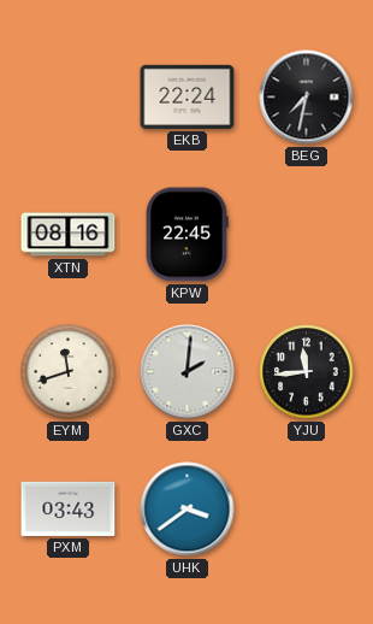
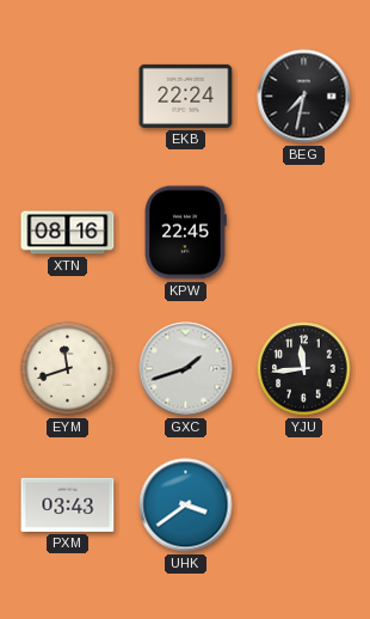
GXC: 2:01 -> 1:42
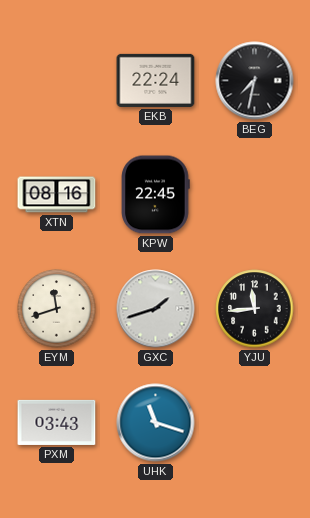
UHK: 3:39 -> 11:18
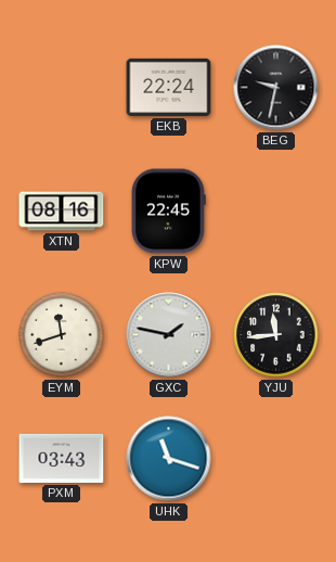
BEG: 7:32 -> 9:32
GXC: 1:42 -> 1:47
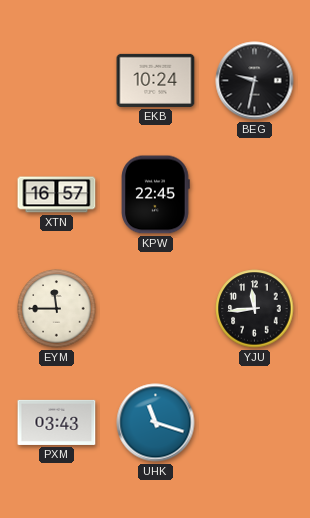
EKB: 22:24 -> 10:24
XTN: 08:16 -> 16:57
EYM: 11:42 -> 11:45
GXC: 1:47 -> none
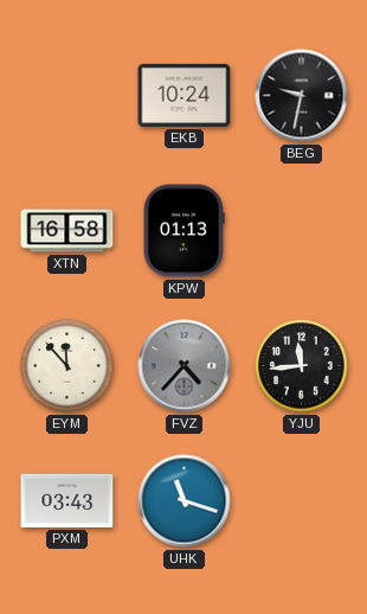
XTN: 16:57 -> 16:58
KPW: 22:45 -> 01:13
EYM: 11:45 -> 11:53
FVZ: none -> 4:37
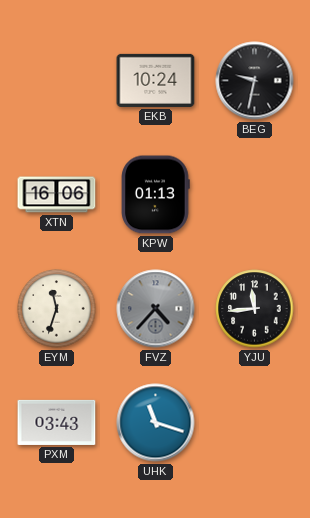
XTN: 16:58 -> 16:06
EYM: 11:53 -> 11:33
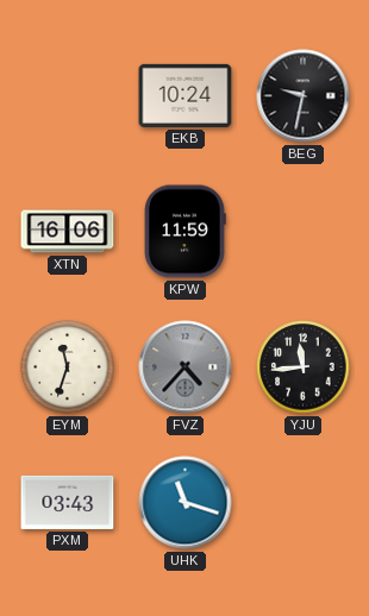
KPW: 01:13 -> 11:59
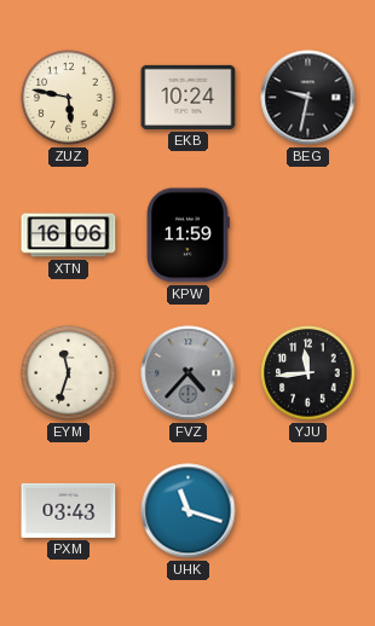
ZUZ: none -> 5:47
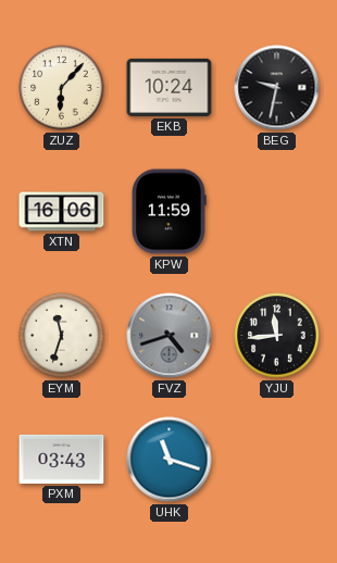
ZUZ: 5:47 -> 6:07
FVZ: 4:37 -> 4:42
